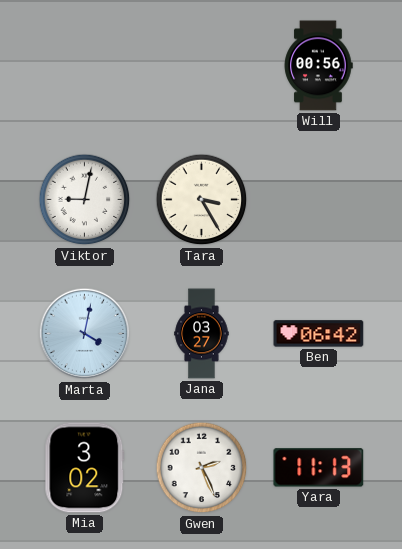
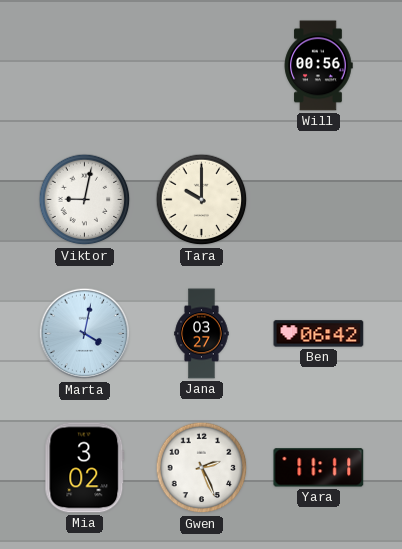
Tara: 3:25 -> 10:00
Yara: 11:13 -> 11:11
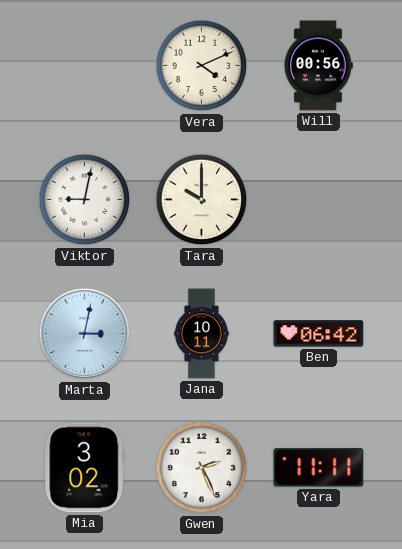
Vera: none -> 4:11
Marta: 4:02 -> 3:02
Jana: 03:27 -> 10:11
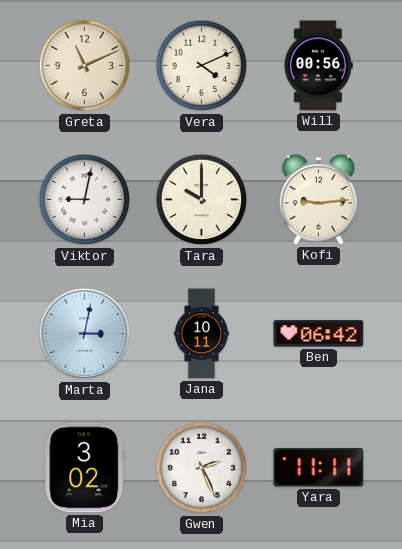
Greta: none -> 11:11
Kofi: none -> 9:14
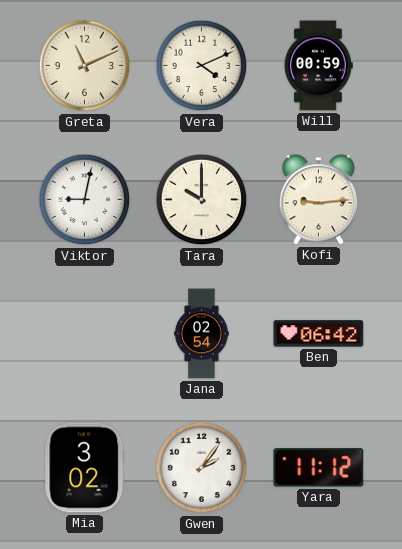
Will: 00:56 -> 00:59
Marta: 3:02 -> none
Jana: 10:11 -> 02:54
Gwen: 2:26 -> 2:06
Yara: 11:11 -> 11:12
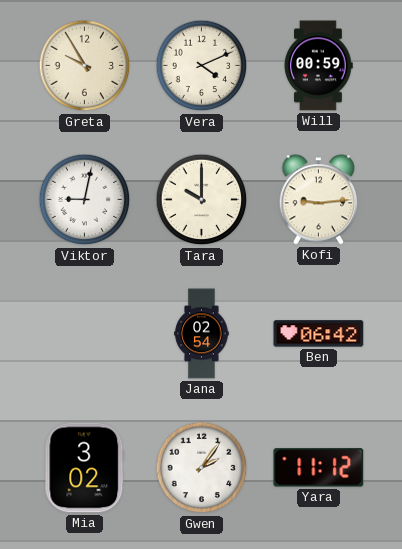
Greta: 11:11 -> 9:55
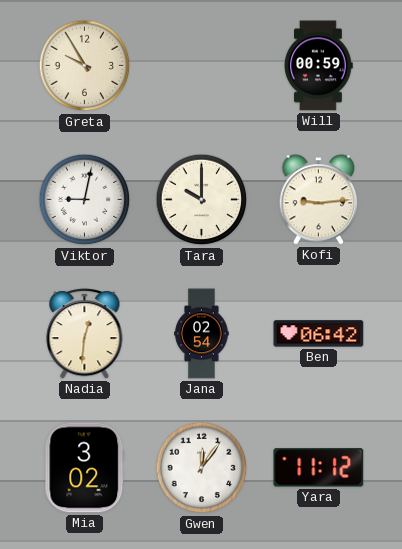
Vera: 4:11 -> none
Nadia: none -> 12:31
Gwen: 2:06 -> 12:06
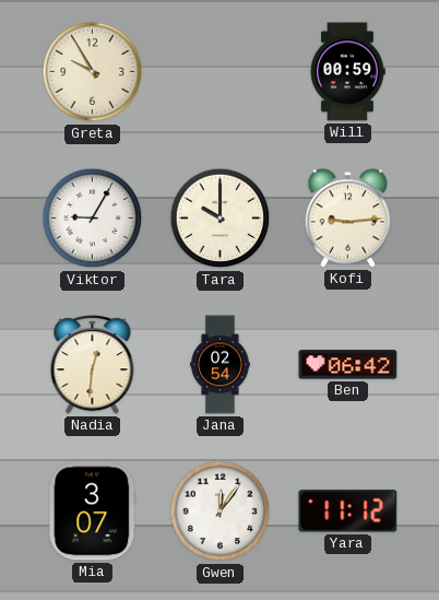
Viktor: 9:02 -> 9:05
Mia: 3:02 -> 3:07
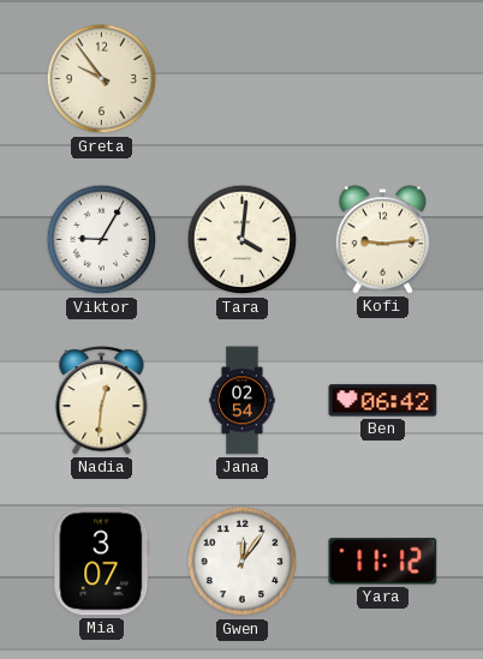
Greta: 9:55 -> 9:54
Will: 00:59 -> none
Tara: 10:00 -> 4:01
